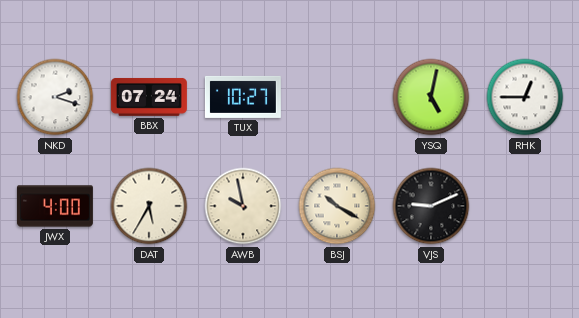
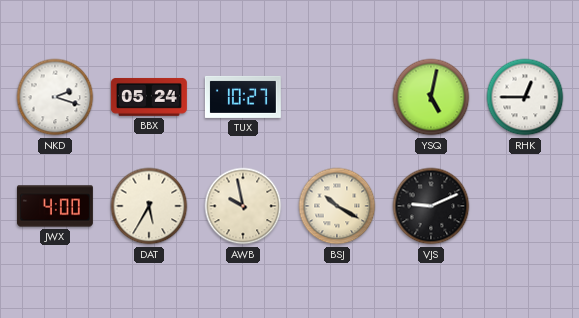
BBX: 07:24 -> 05:24
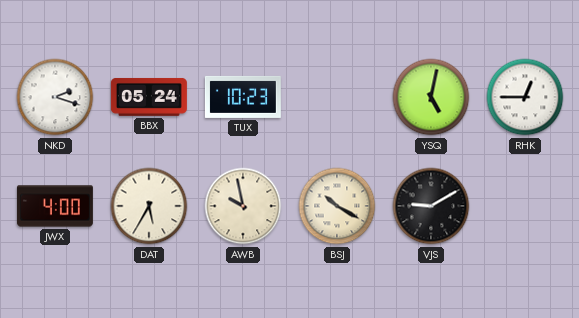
TUX: 10:27 -> 10:23
VJS: 9:11 -> 9:10
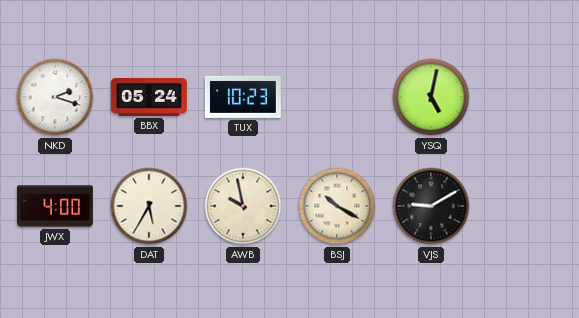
RHK: 12:45 -> none
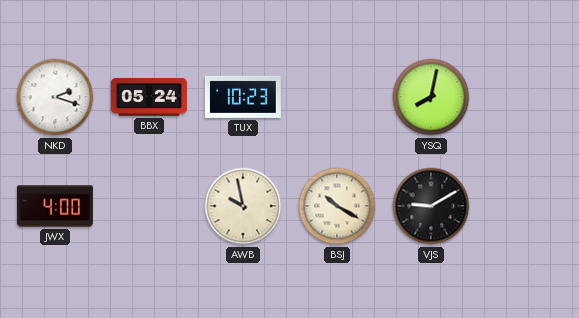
YSQ: 5:02 -> 8:02
DAT: 5:35 -> none
